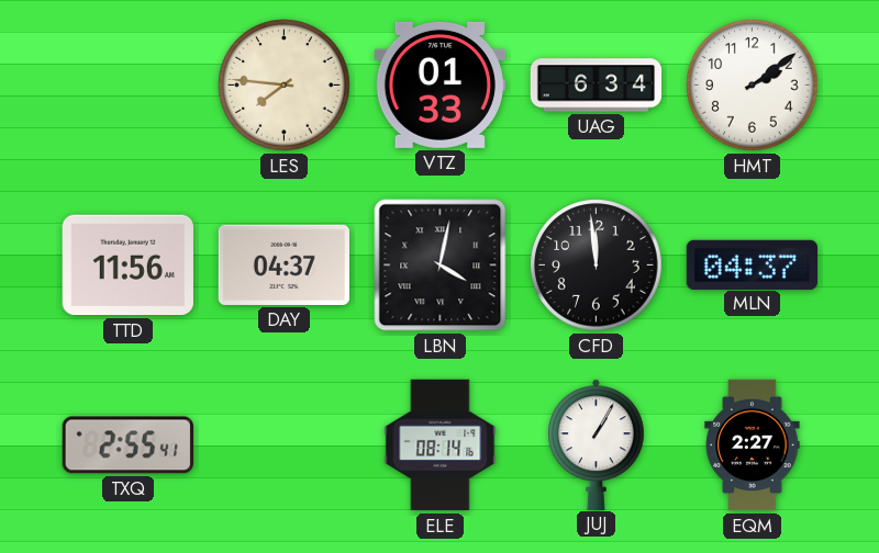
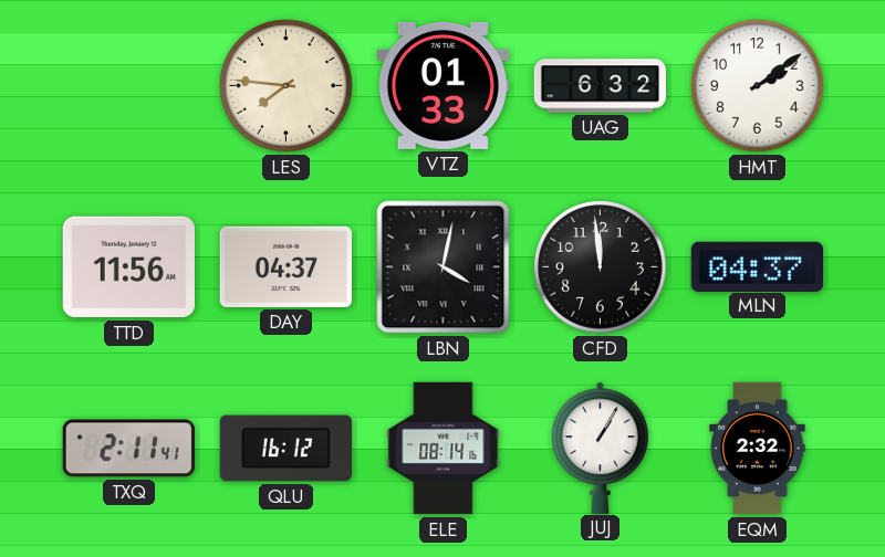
UAG: 6:34 -> 6:32
TXQ: 2:55 -> 2:11
QLU: none -> 16:12
EQM: 2:27 -> 2:32
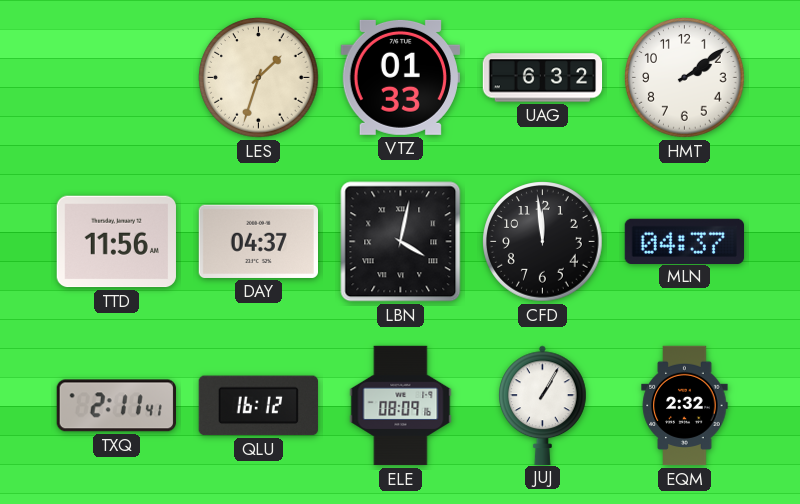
LES: 7:46 -> 1:33
ELE: 08:14 -> 08:09
